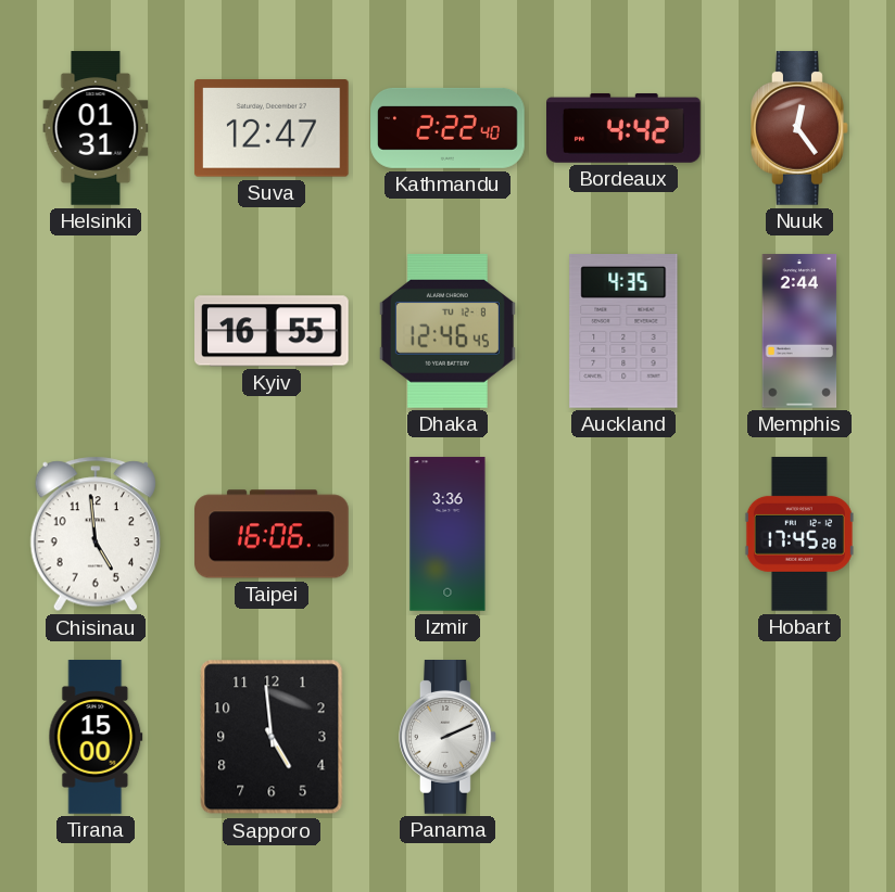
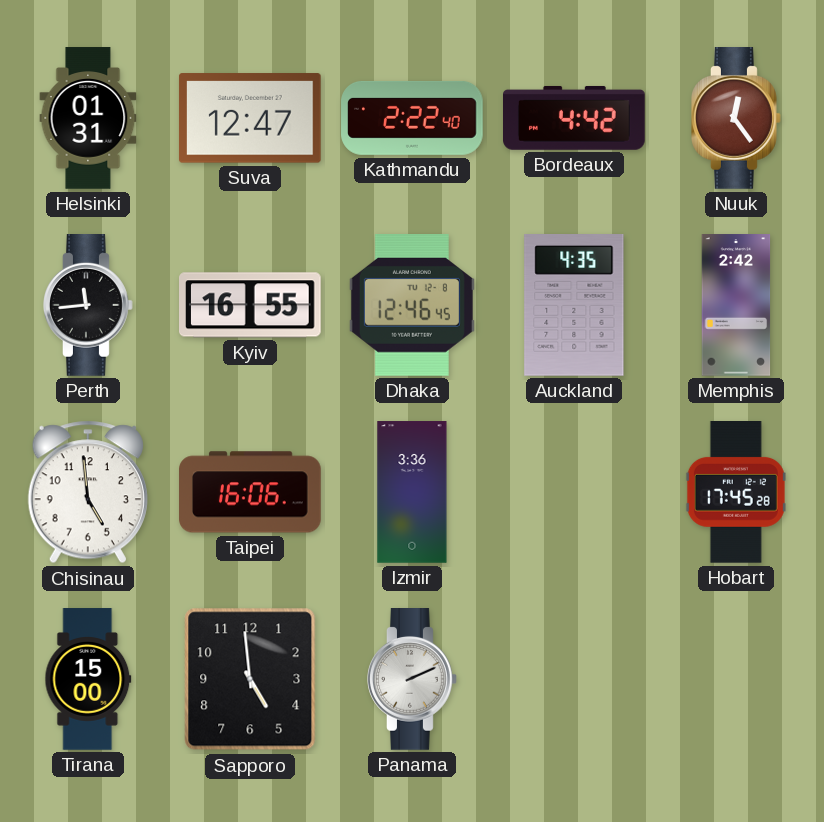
Perth: none -> 11:44
Memphis: 2:44 -> 2:42
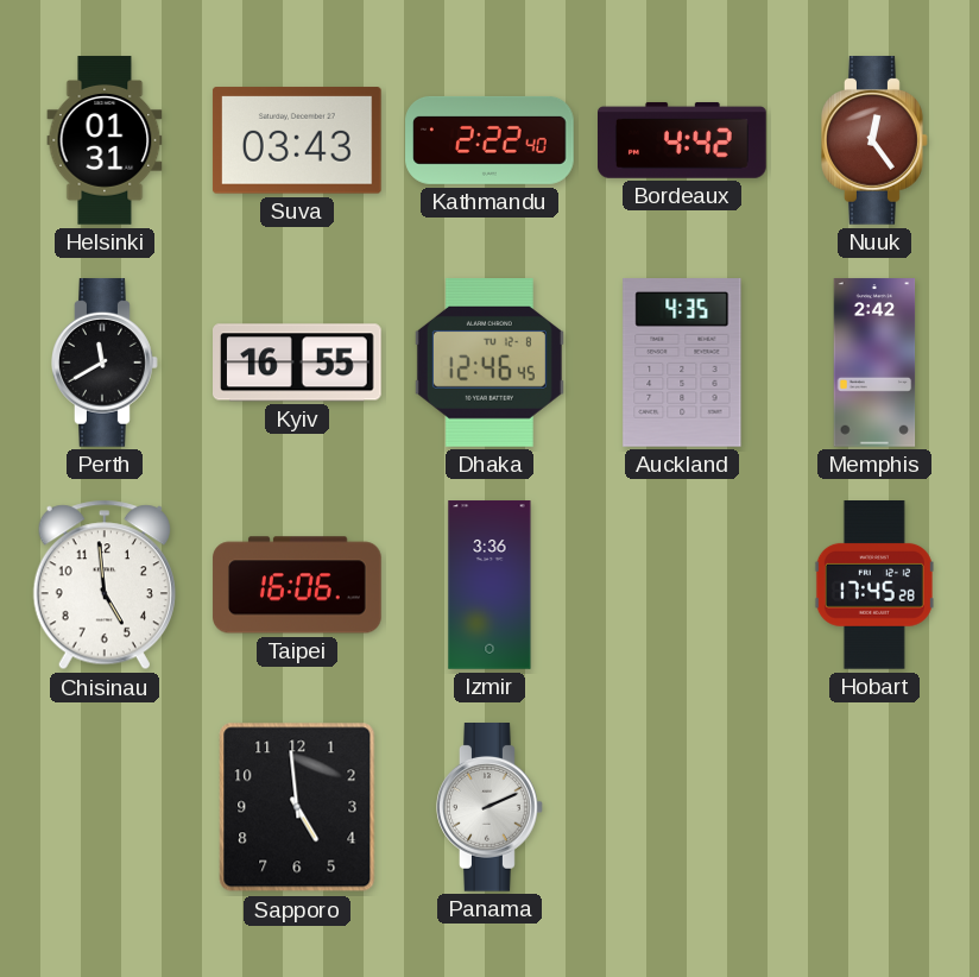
Suva: 12:47 -> 03:43
Perth: 11:44 -> 11:40
Tirana: 15:00 -> none
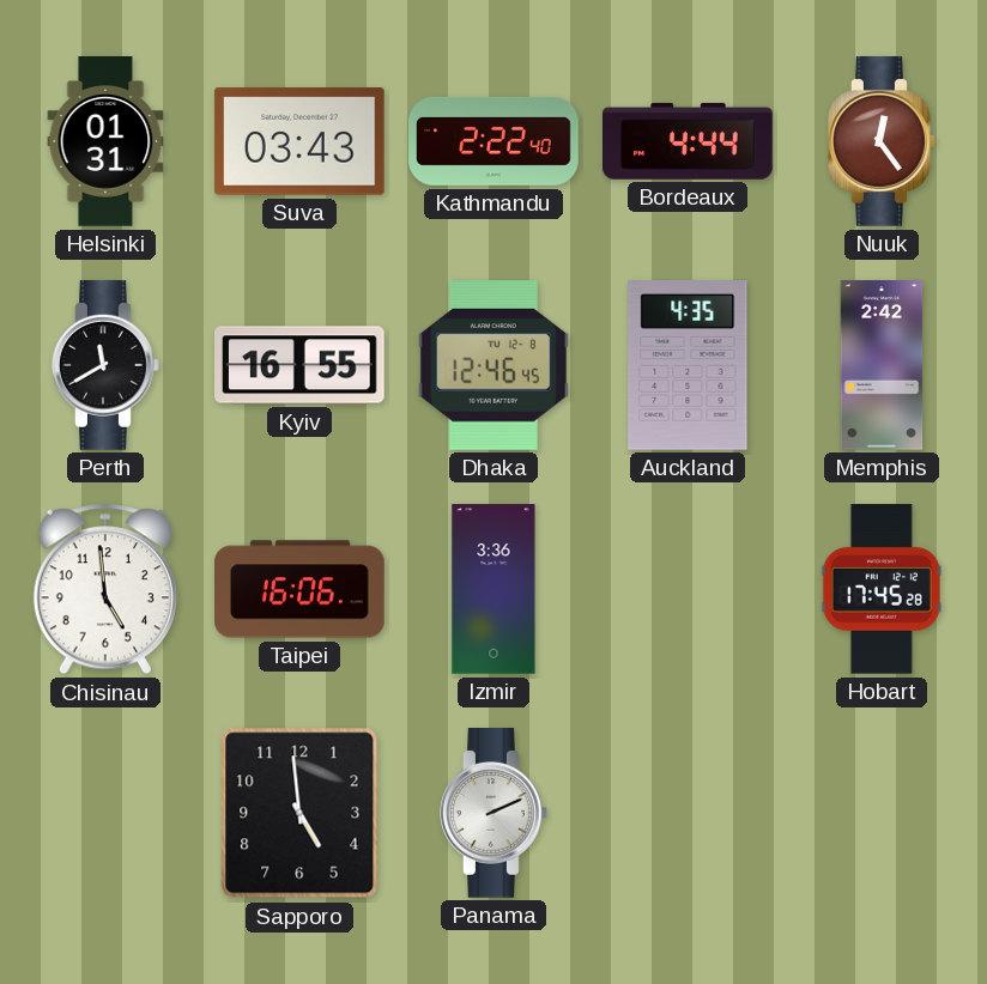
Bordeaux: 4:42 -> 4:44
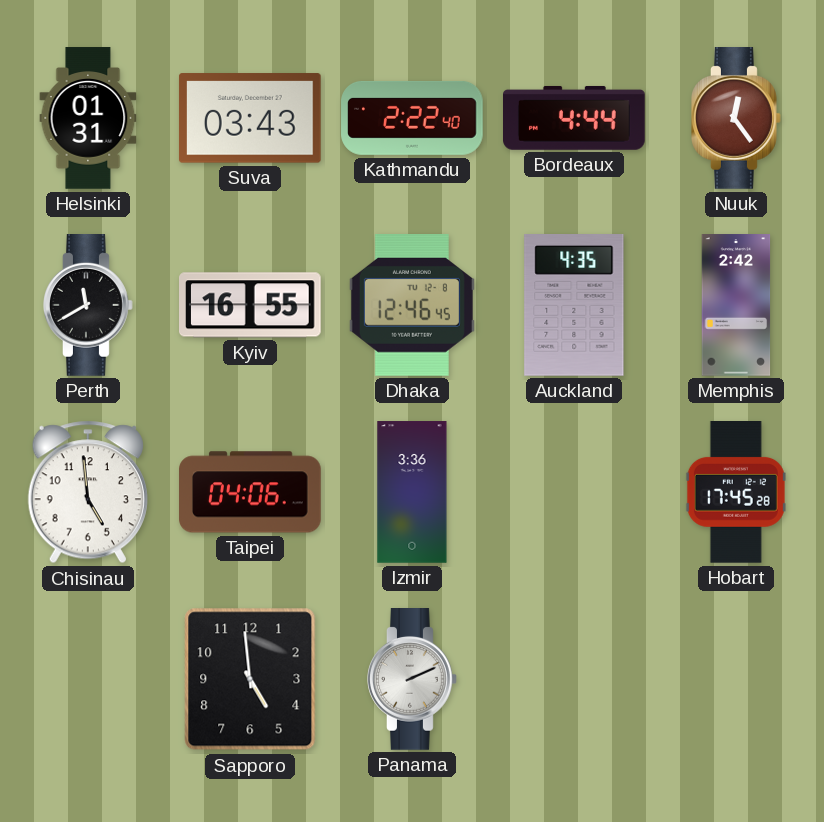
Taipei: 16:06 -> 04:06
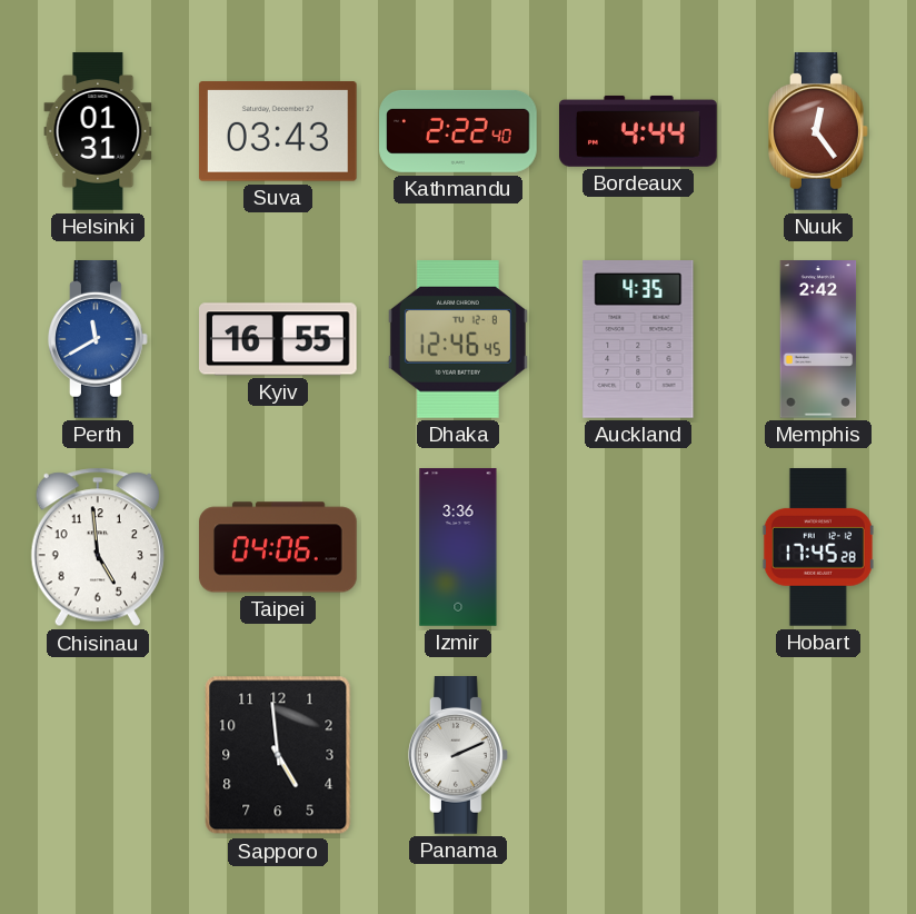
Perth dial: black -> blue
